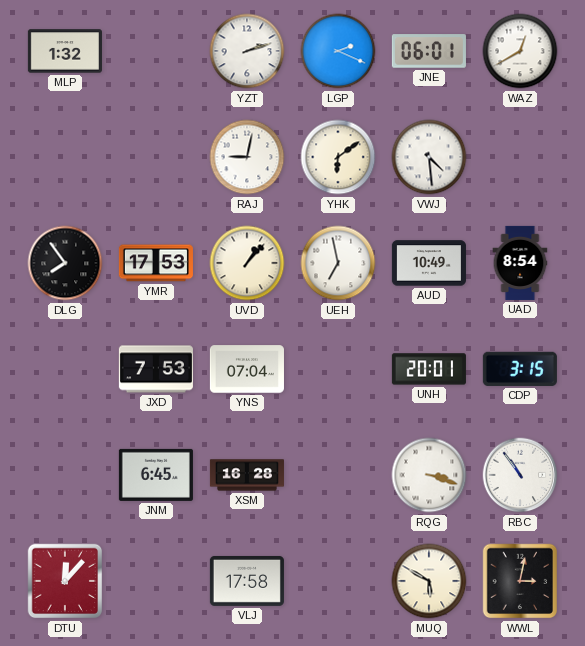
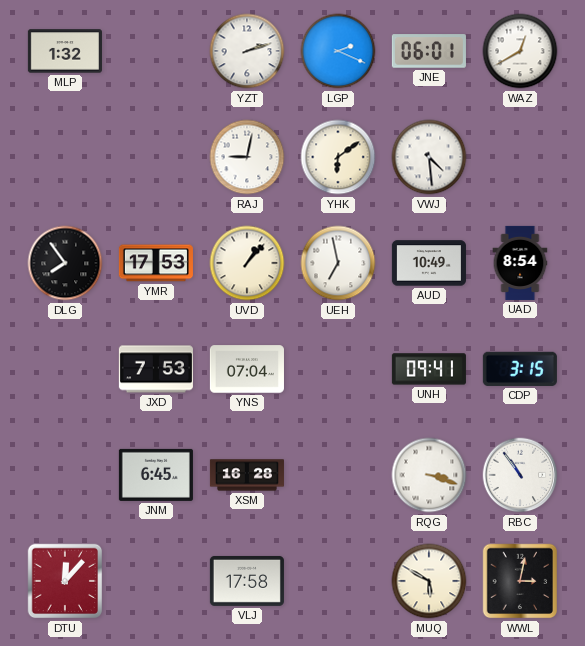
UNH: 20:01 -> 09:41
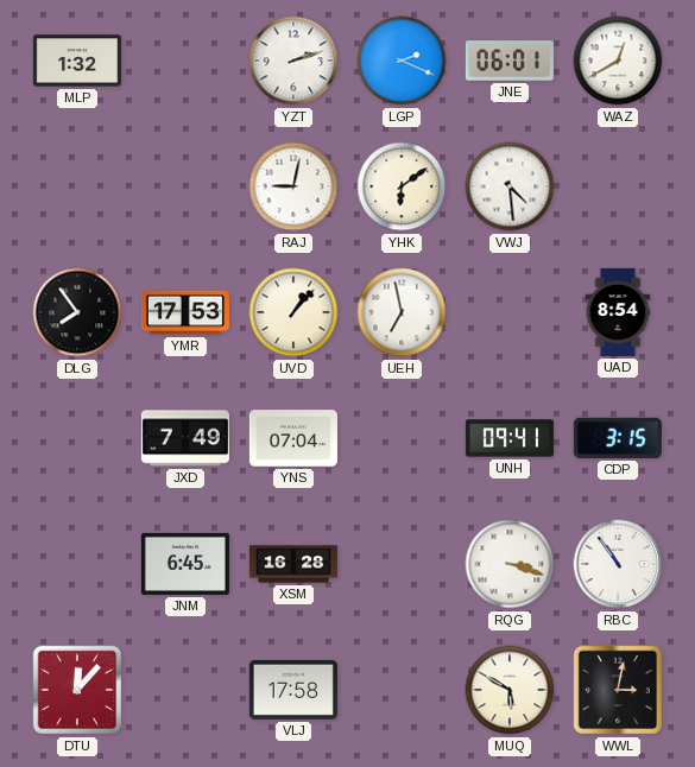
AUD: 10:49 -> none
JXD: 7:53 -> 7:49
